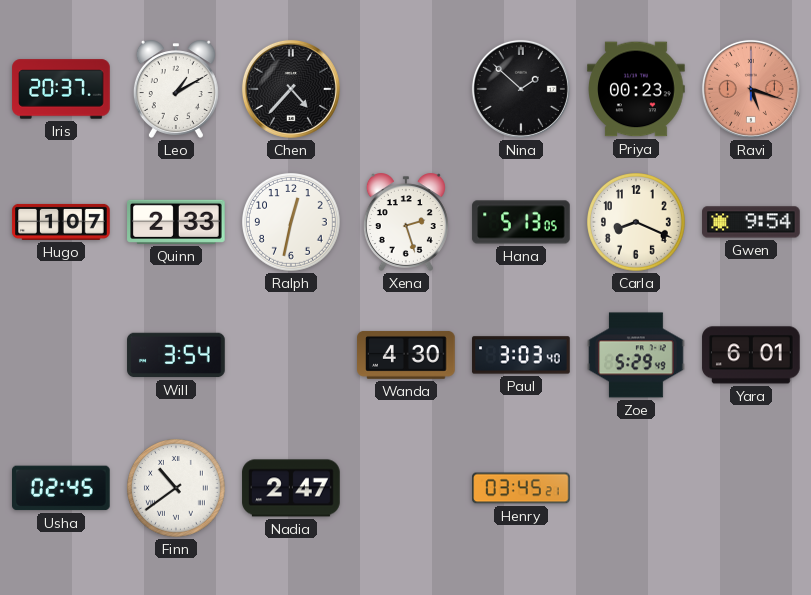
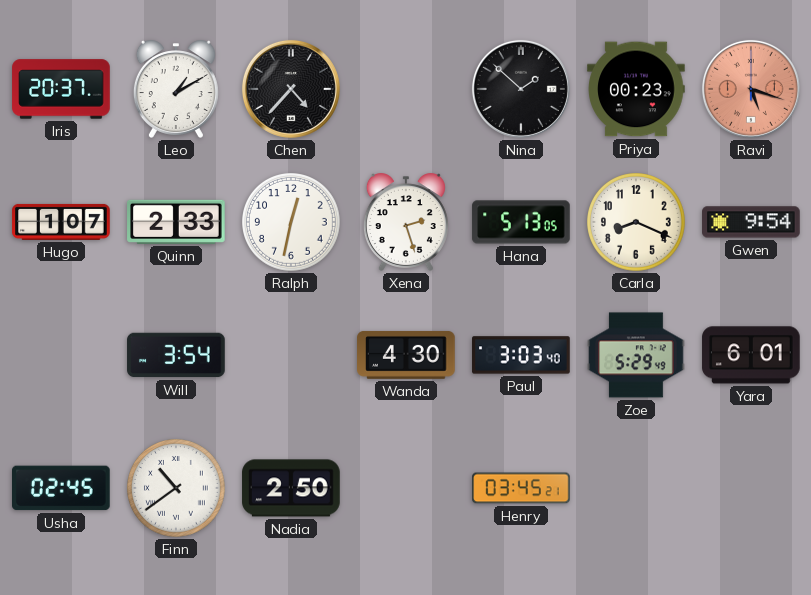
Nadia: 2:47 -> 2:50
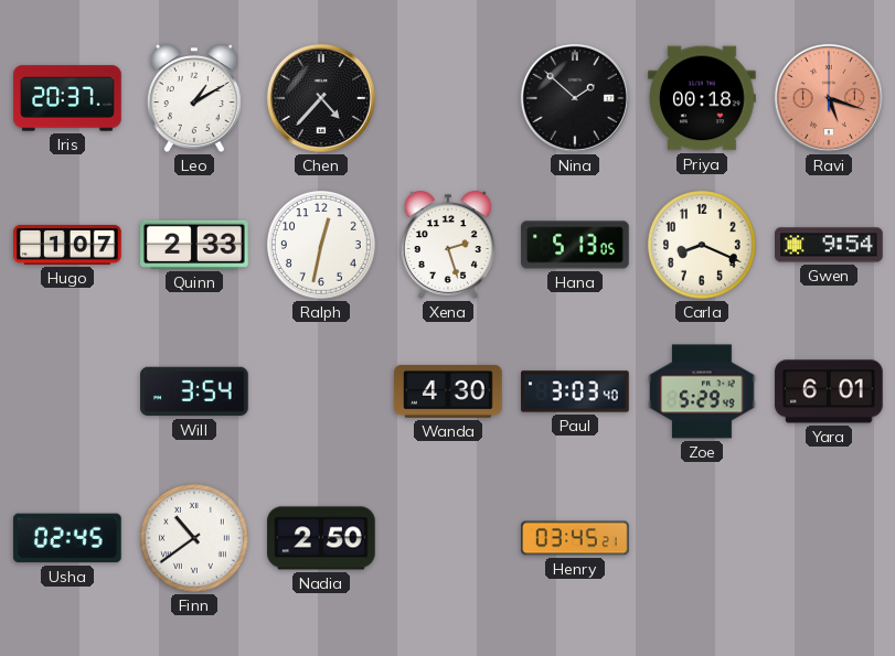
Priya: 00:23 -> 00:18
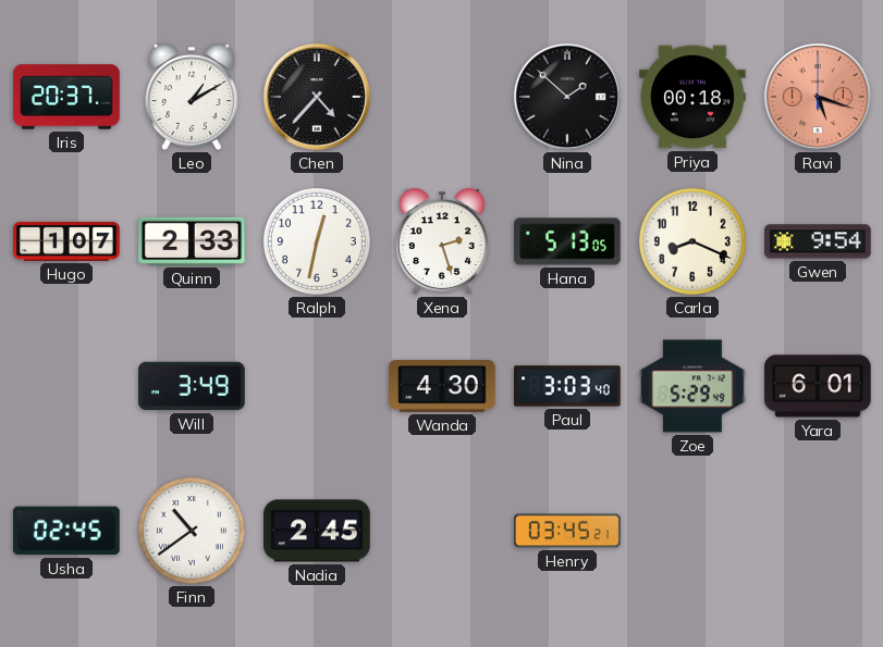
Will: 3:54 -> 3:49
Nadia: 2:50 -> 2:45
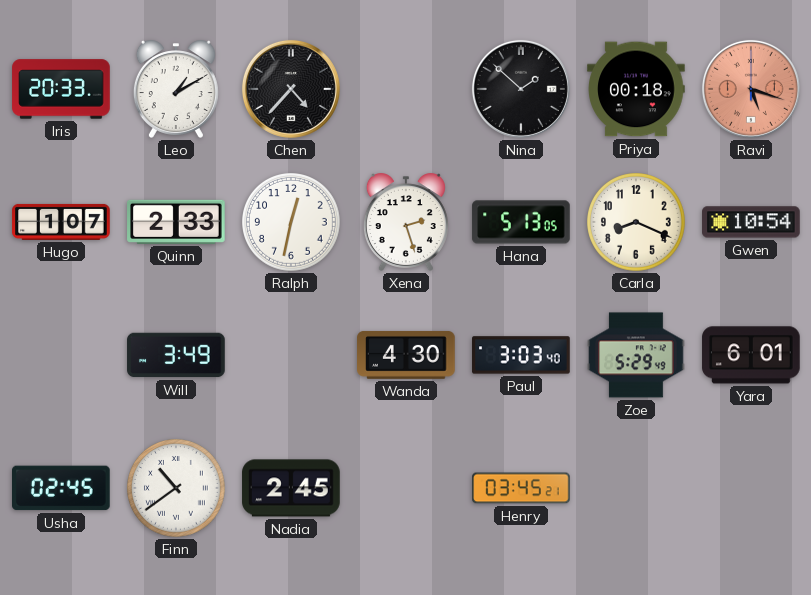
Iris: 20:37 -> 20:33
Gwen: 9:54 -> 10:54
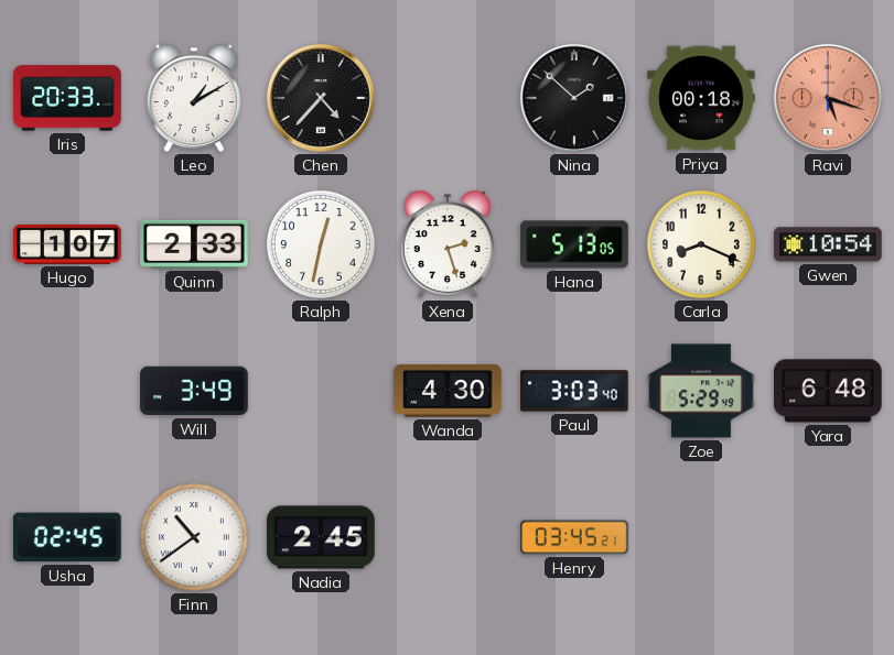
Yara: 6:01 -> 6:48
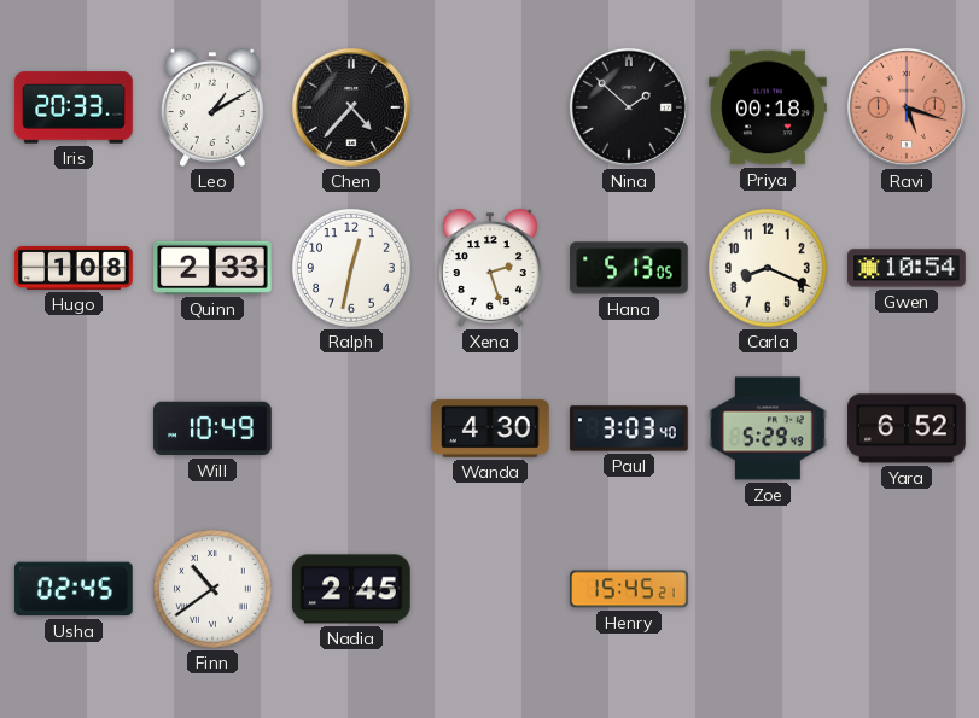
Hugo: 1:07 -> 1:08
Will: 3:49 -> 10:49
Yara: 6:48 -> 6:52
Henry: 03:45 -> 15:45
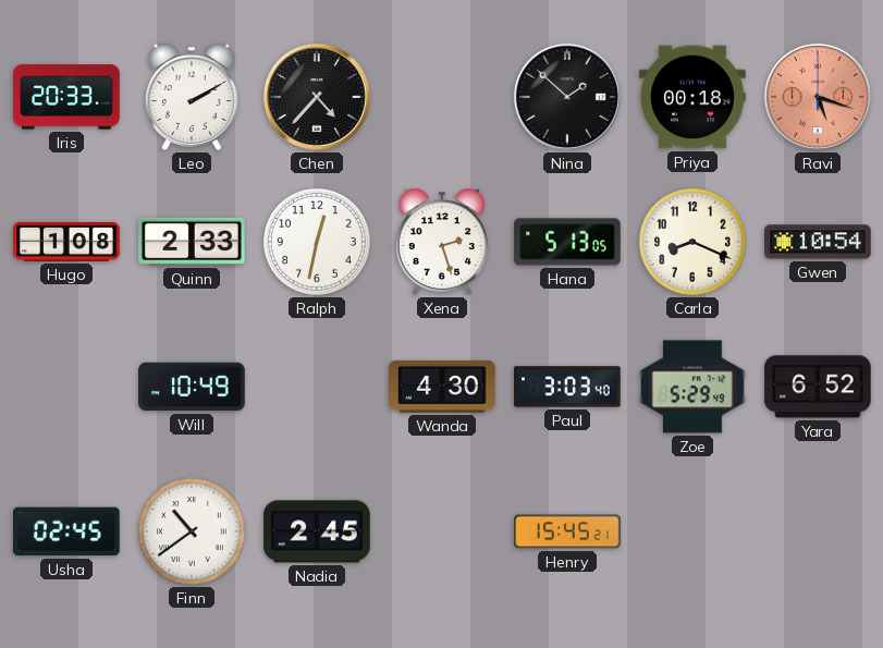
Leo: 1:10 -> 2:10
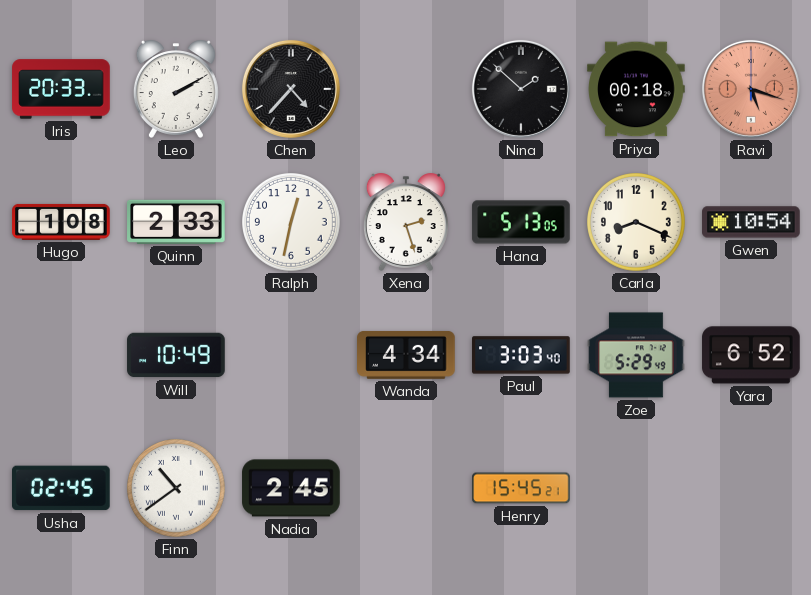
Wanda: 4:30 -> 4:34
